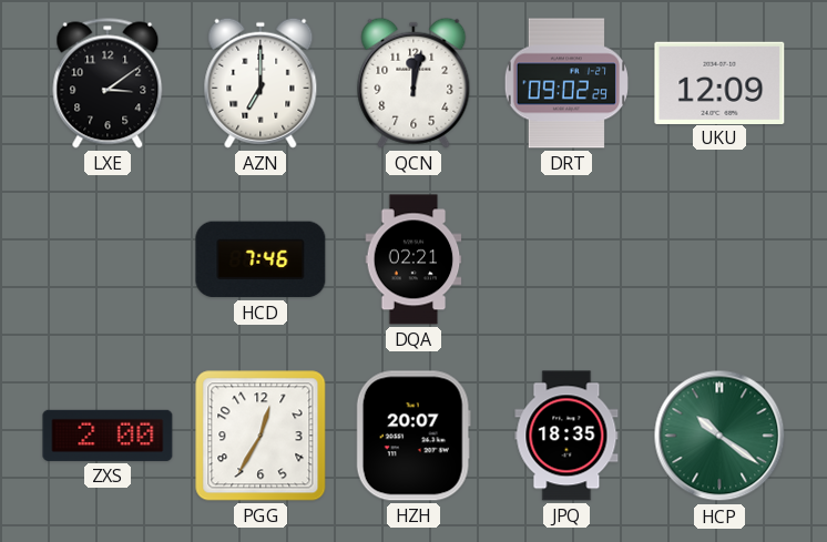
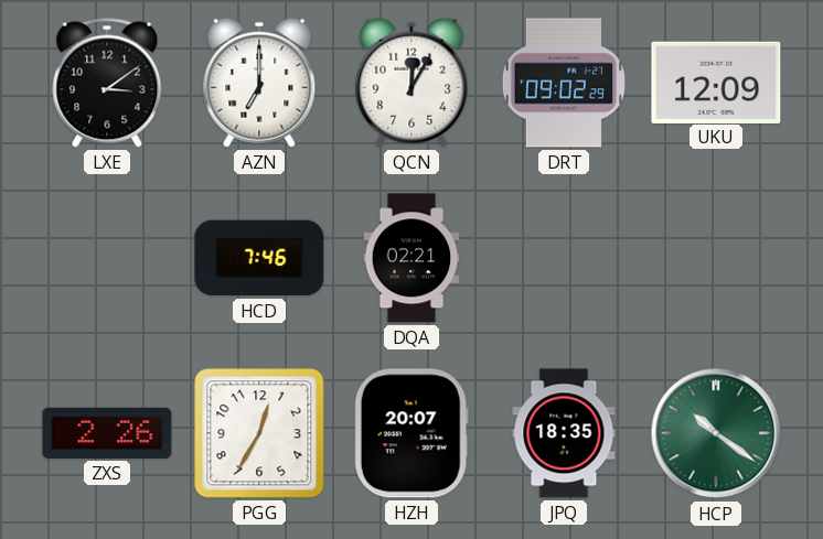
QCN: 12:02 -> 12:05
ZXS: 2:00 -> 2:26
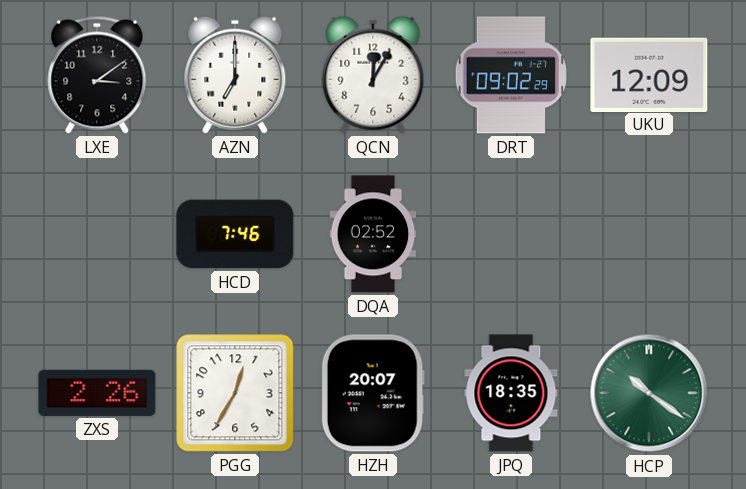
DQA: 02:21 -> 02:52
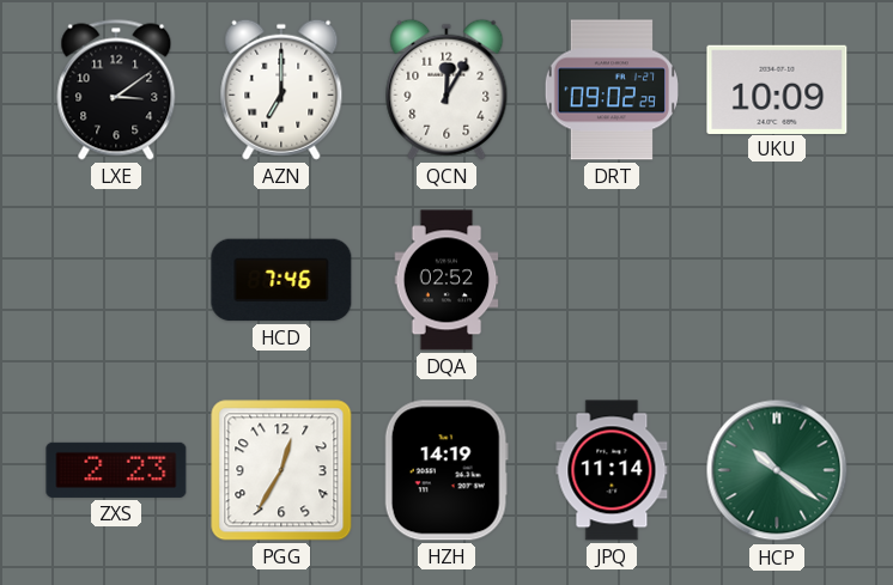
UKU: 12:09 -> 10:09
ZXS: 2:26 -> 2:23
HZH: 20:07 -> 14:19
JPQ: 18:35 -> 11:14
